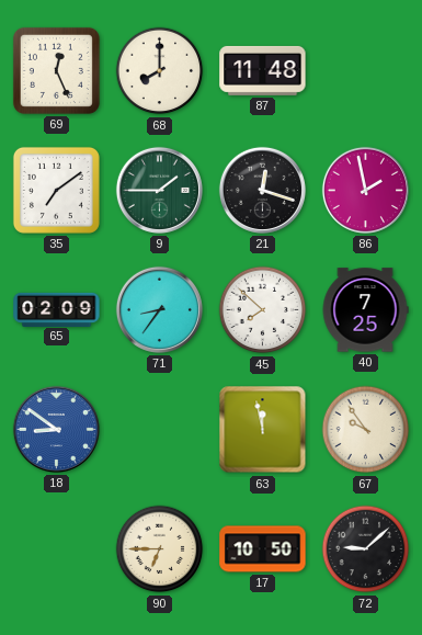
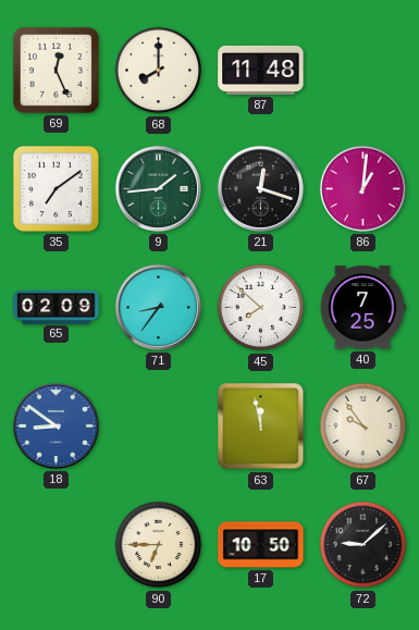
9: 1:45 -> 1:44
86: 1:58 -> 1:01
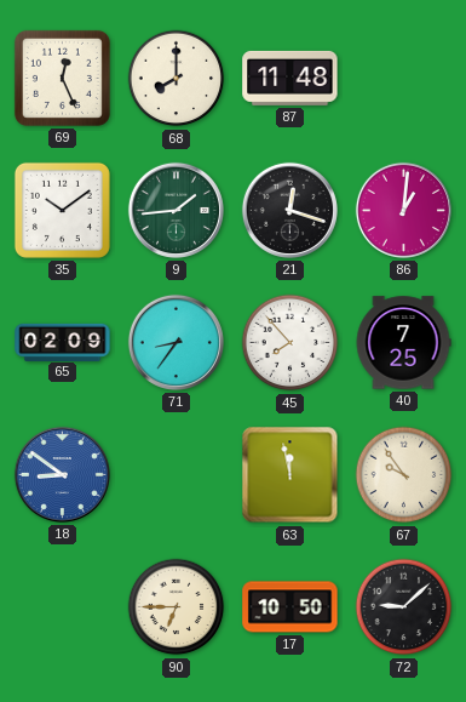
35: 7:09 -> 10:09
45: 7:52 -> 7:53
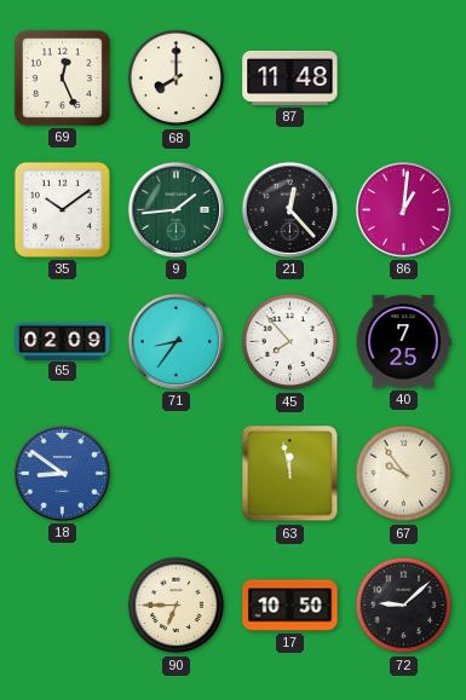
21: 12:18 -> 12:23
